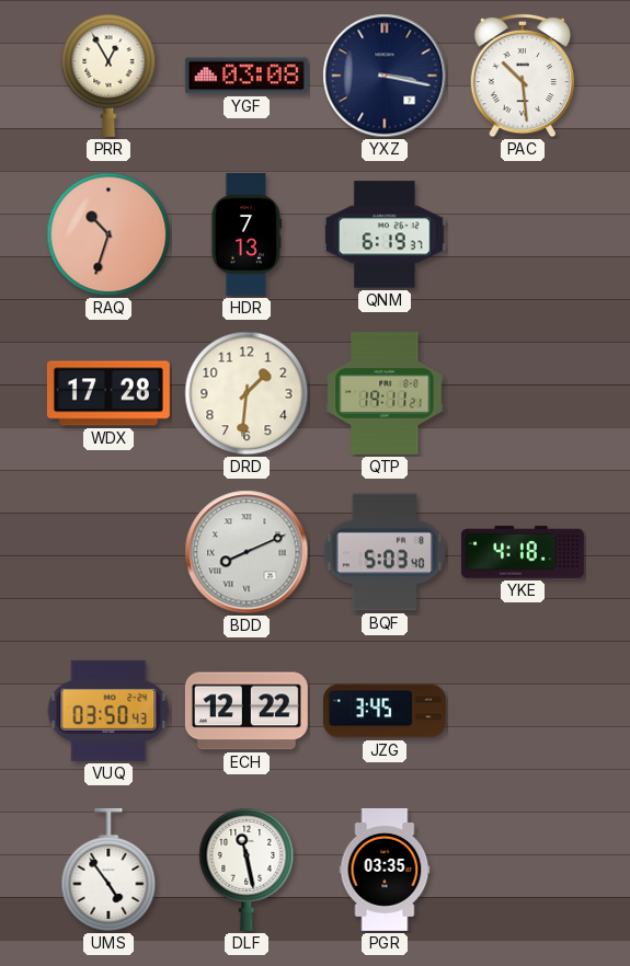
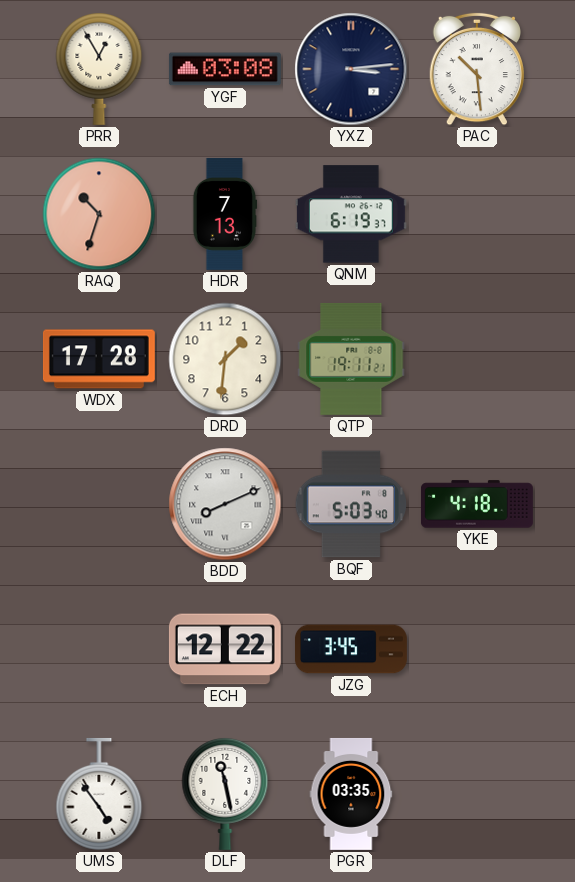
YXZ: 3:17 -> 3:14
VUQ: 03:50 -> none
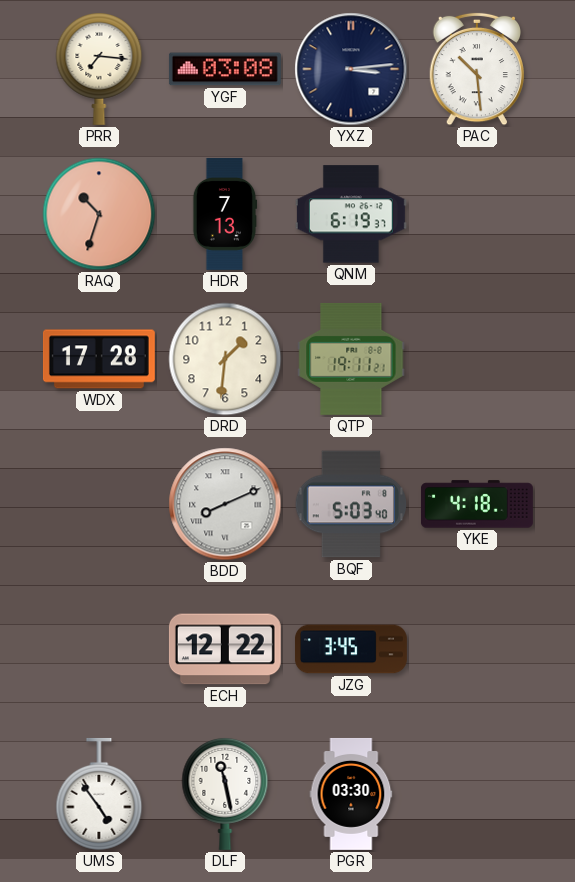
PRR: 12:55 -> 7:16
PGR: 03:35 -> 03:30
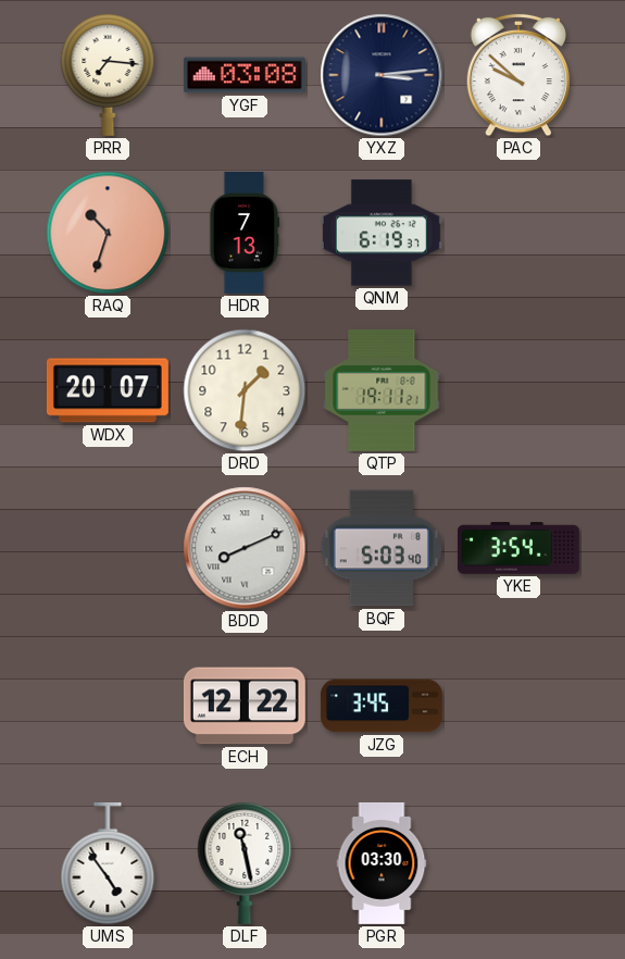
PAC: 10:29 -> 9:52
WDX: 17:28 -> 20:07
YKE: 4:18 -> 3:54
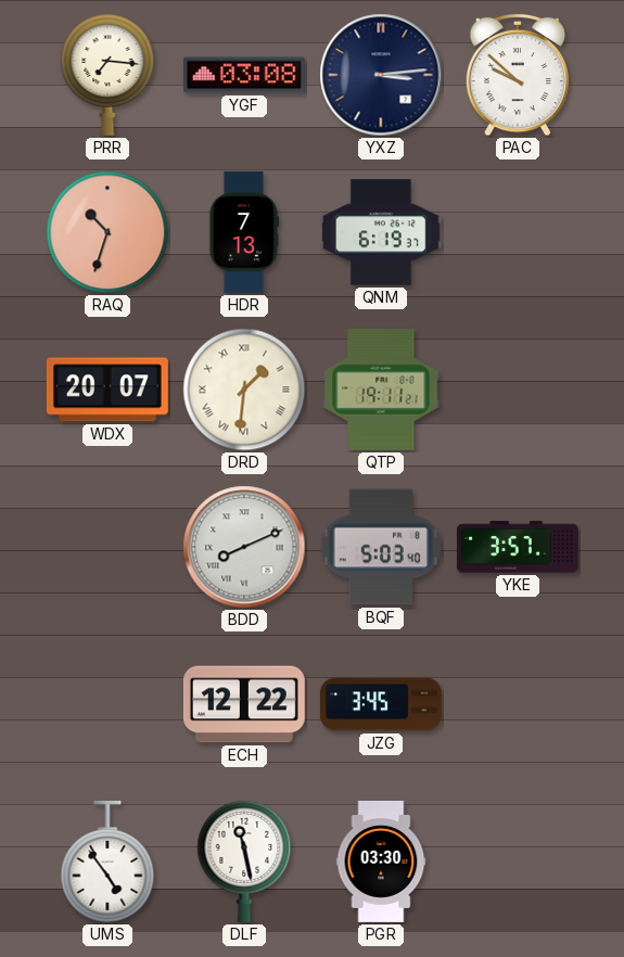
DRD numerals: Arabic -> Roman
YKE: 3:54 -> 3:57
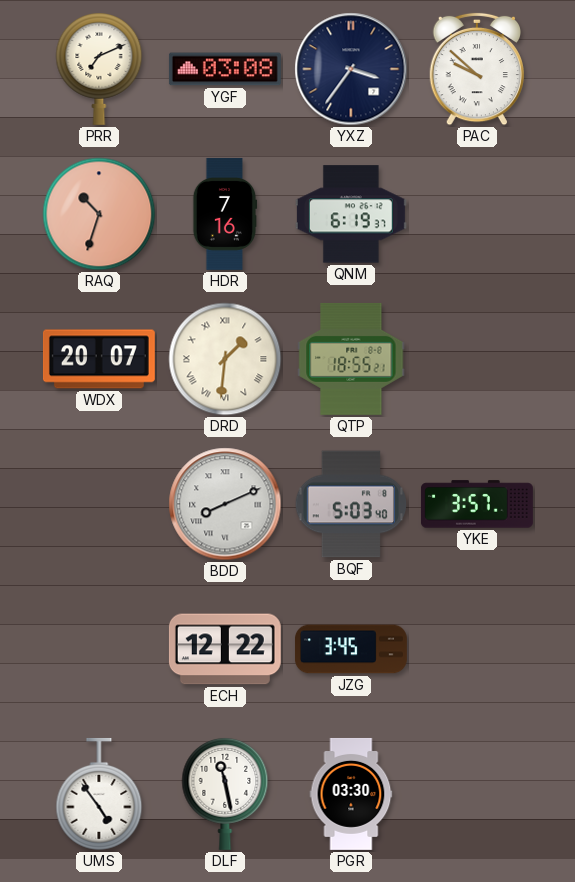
PRR: 7:16 -> 7:11
YXZ: 3:14 -> 3:36
HDR: 7:13 -> 7:16
QTP: 19:11 -> 18:55
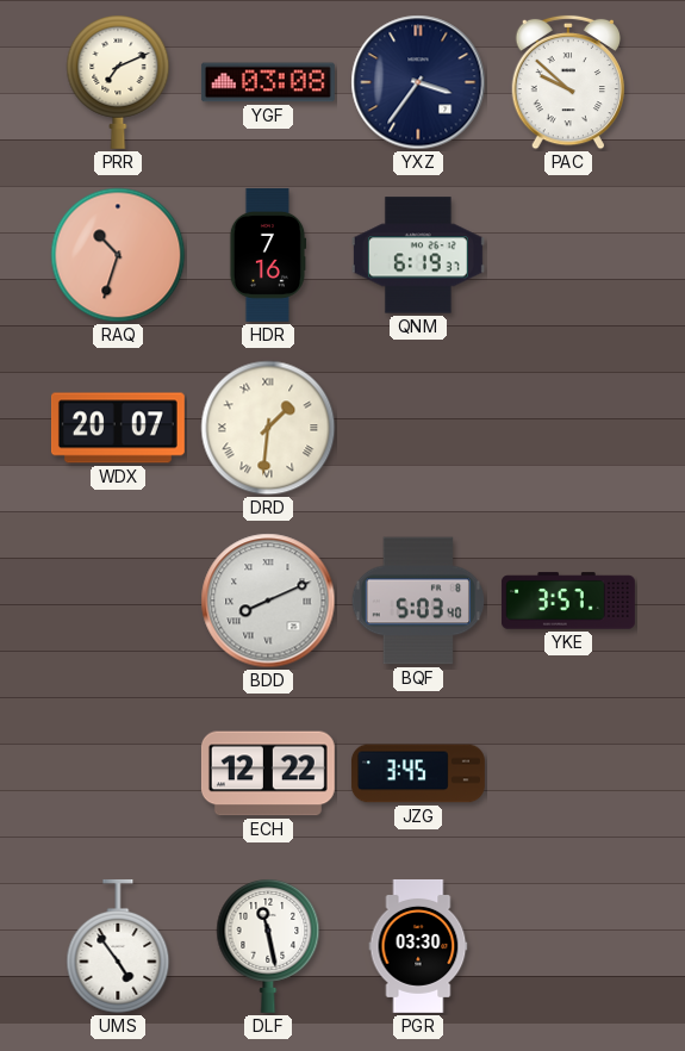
QTP: 18:55 -> none
